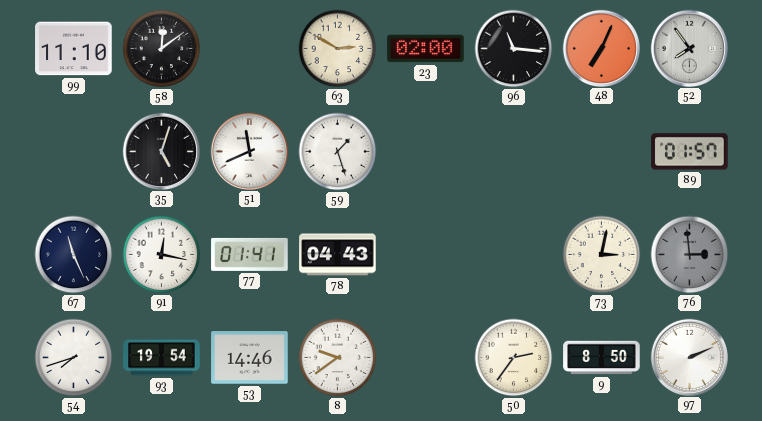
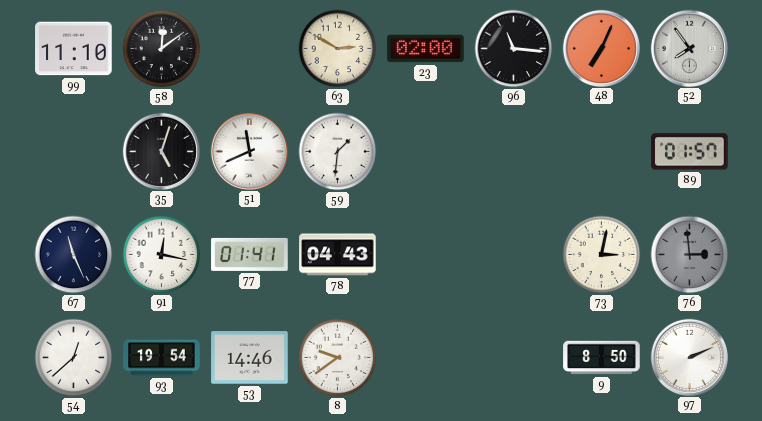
59: 1:27 -> 1:31
54: 7:42 -> 12:38
50: 2:36 -> none
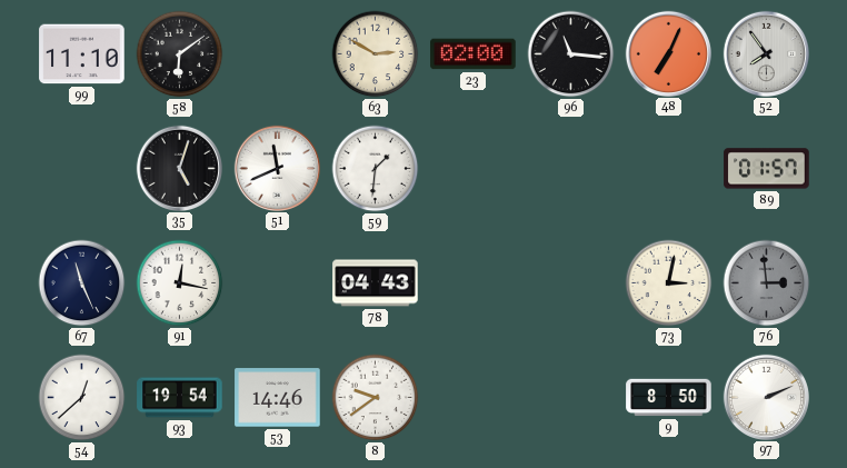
58: 12:09 -> 6:09
77: 01:41 -> none
